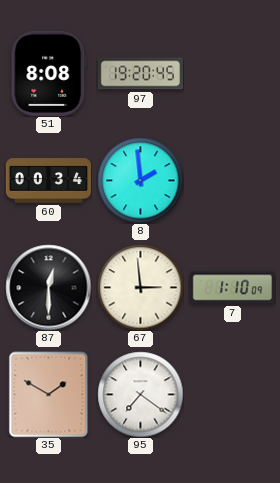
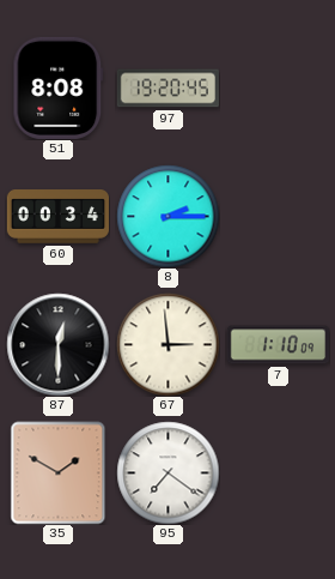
8: 1:59 -> 2:15
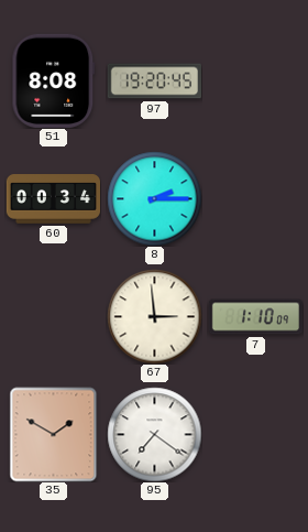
87: 12:30 -> none
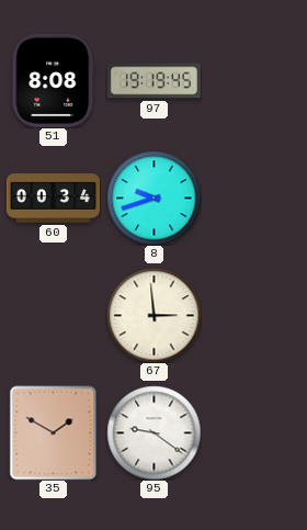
97: 19:20 -> 19:19
8: 2:15 -> 9:42
7: 1:10 -> none
95: 7:21 -> 9:21
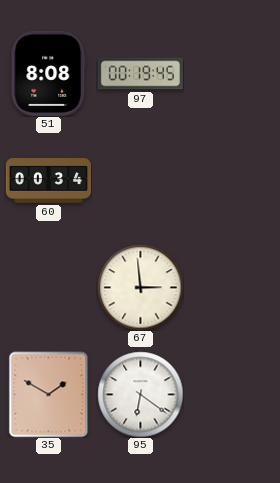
97: 19:19 -> 00:19
8: 9:42 -> none
95: 9:21 -> 6:21
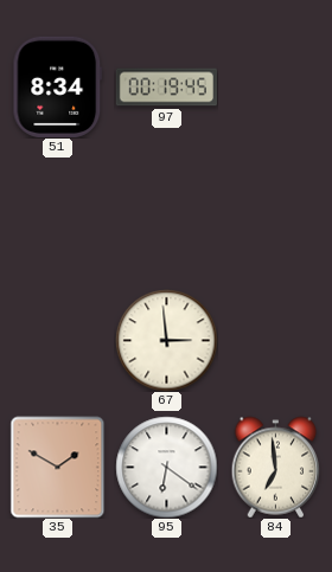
51: 8:08 -> 8:34
60: 00:34 -> none
84: none -> 6:59
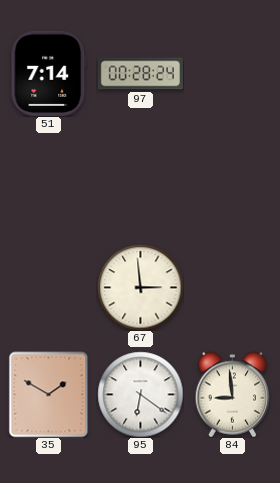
51: 8:34 -> 7:14
97: 00:19 -> 00:28
84: 6:59 -> 8:59
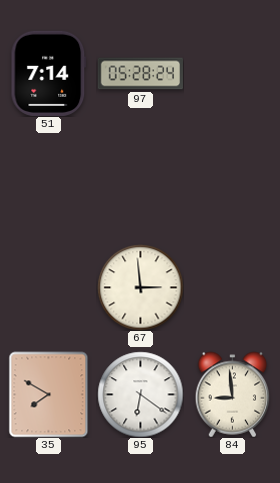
97: 00:28 -> 05:28
35: 1:50 -> 7:50
